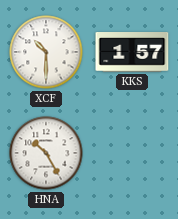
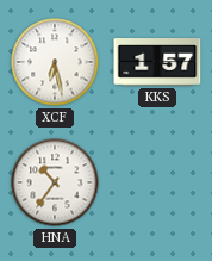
XCF: 10:30 -> 6:28
HNA: 10:25 -> 10:36
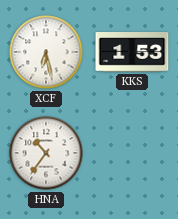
KKS: 1:57 -> 1:53
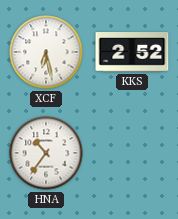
KKS: 1:53 -> 2:52
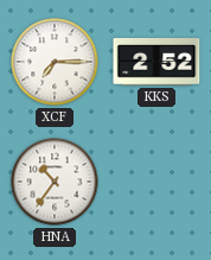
XCF: 6:28 -> 7:15
